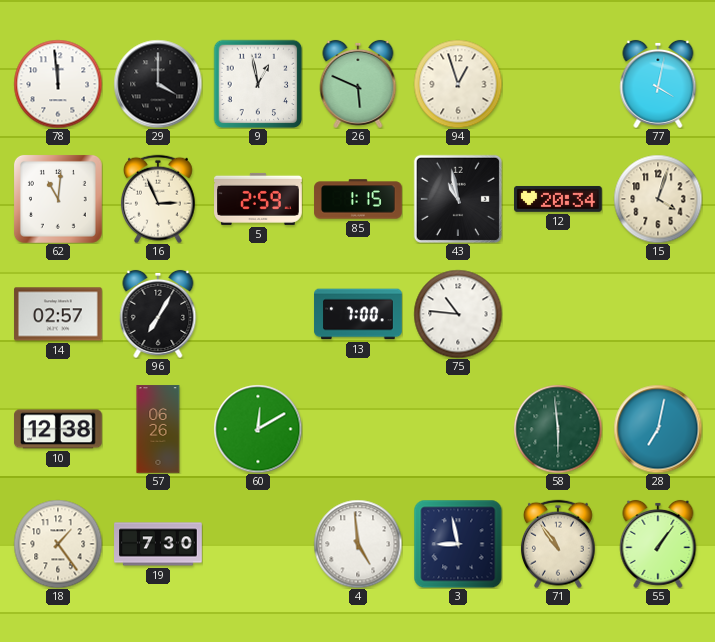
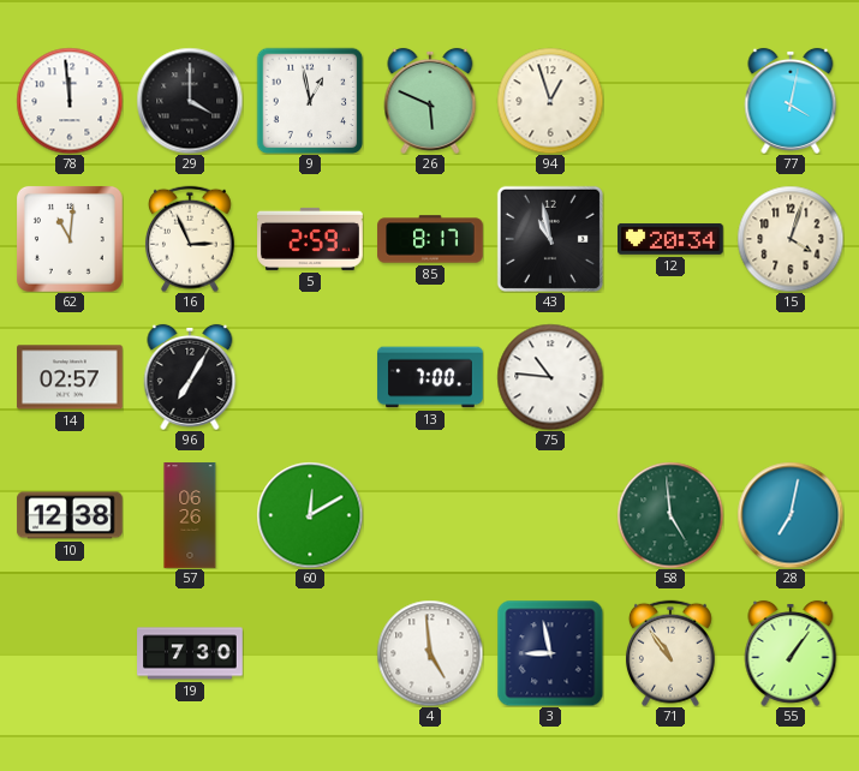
85: 1:15 -> 8:17
58: 5:59 -> 4:59
18: 1:24 -> none
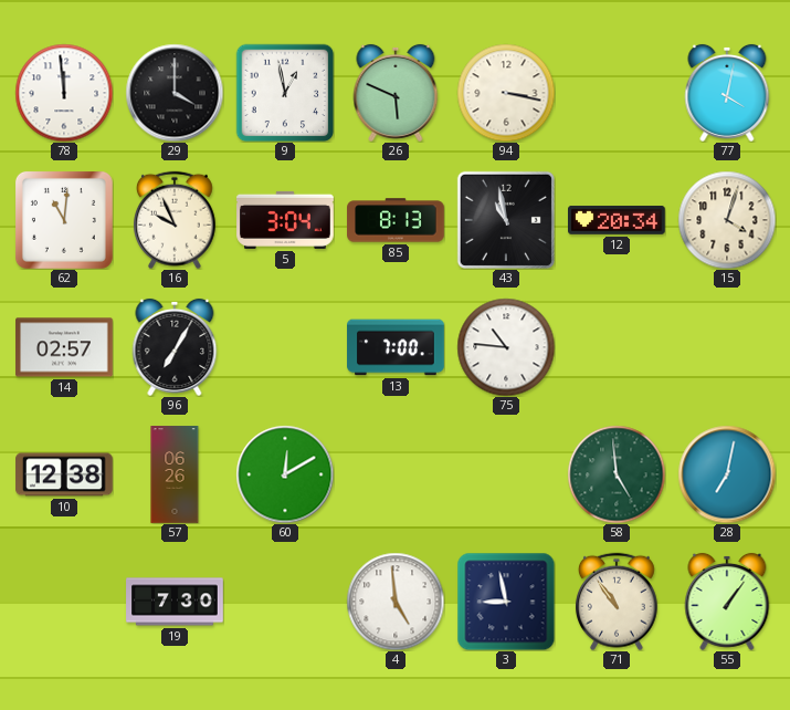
94: 12:57 -> 3:17
16: 2:56 -> 9:56
5: 2:59 -> 3:04
85: 8:17 -> 8:13
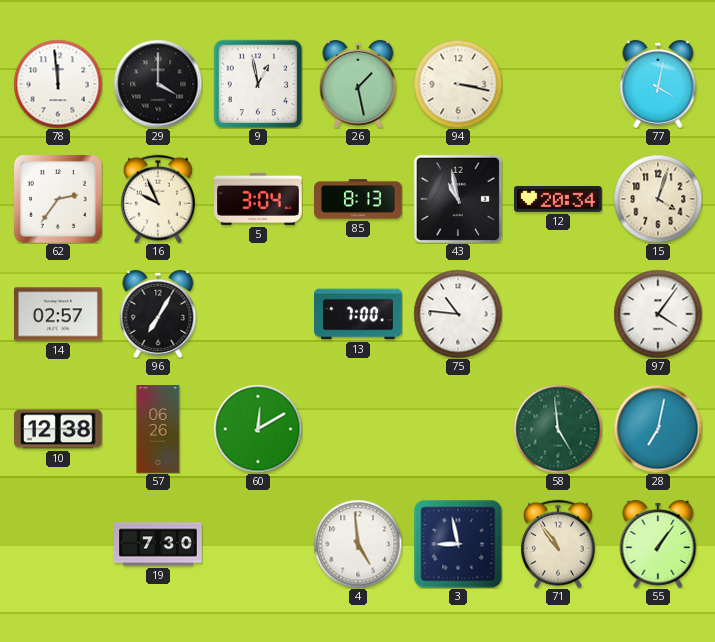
26: 5:49 -> 1:28
62: 11:01 -> 2:36
97: none -> 4:06
